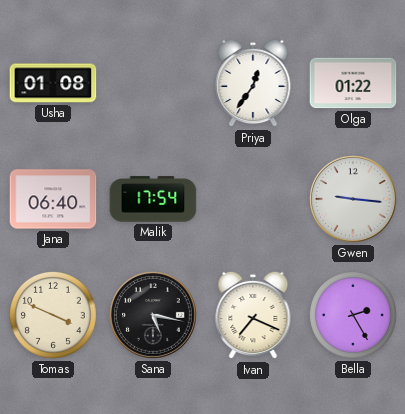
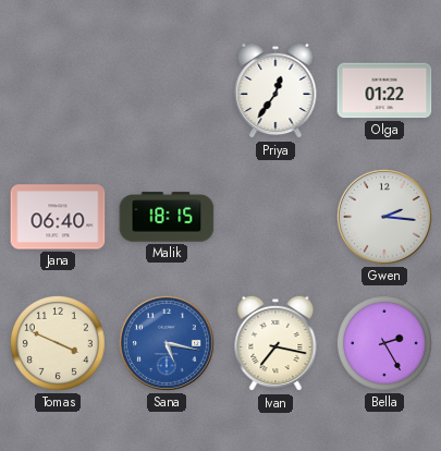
Usha: 01:08 -> none
Malik: 17:54 -> 18:15
Gwen: 9:16 -> 2:16
Sana dial: black -> blue
Ivan: 7:19 -> 7:17
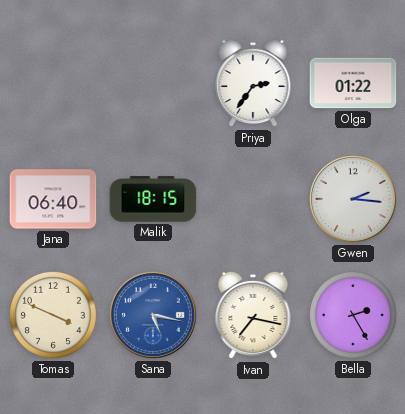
Priya: 12:36 -> 2:36
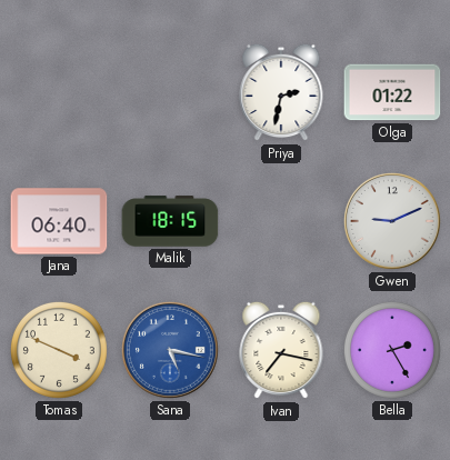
Priya: 2:36 -> 2:32
Gwen: 2:16 -> 9:11
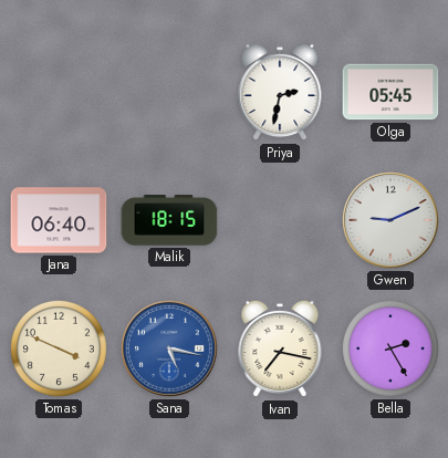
Olga: 01:22 -> 05:45
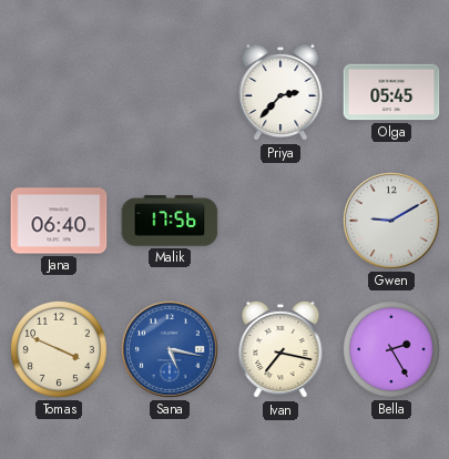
Priya: 2:32 -> 2:37
Malik: 18:15 -> 17:56
Gwen: 9:11 -> 9:10
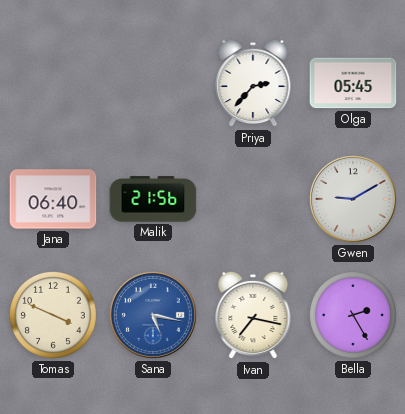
Malik: 17:56 -> 21:56
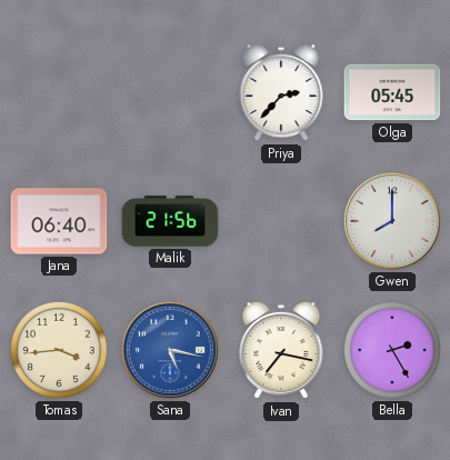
Gwen: 9:10 -> 8:00
Tomas: 3:49 -> 3:44
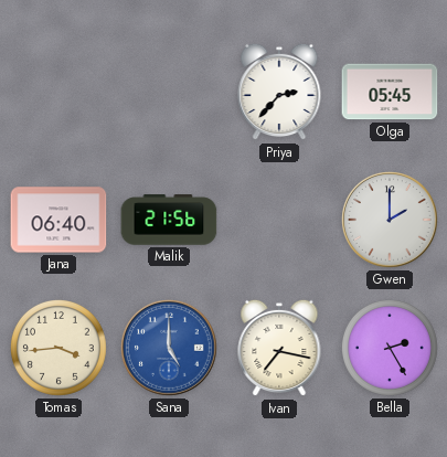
Gwen: 8:00 -> 2:00
Sana: 5:17 -> 5:00
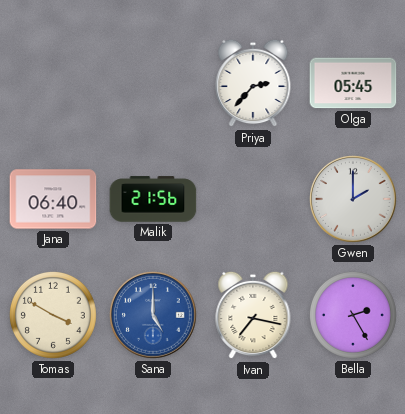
Tomas: 3:44 -> 3:50
